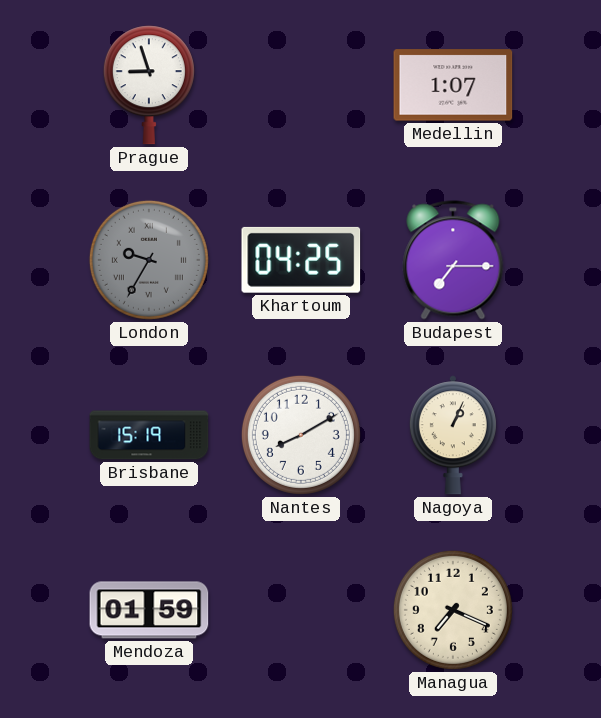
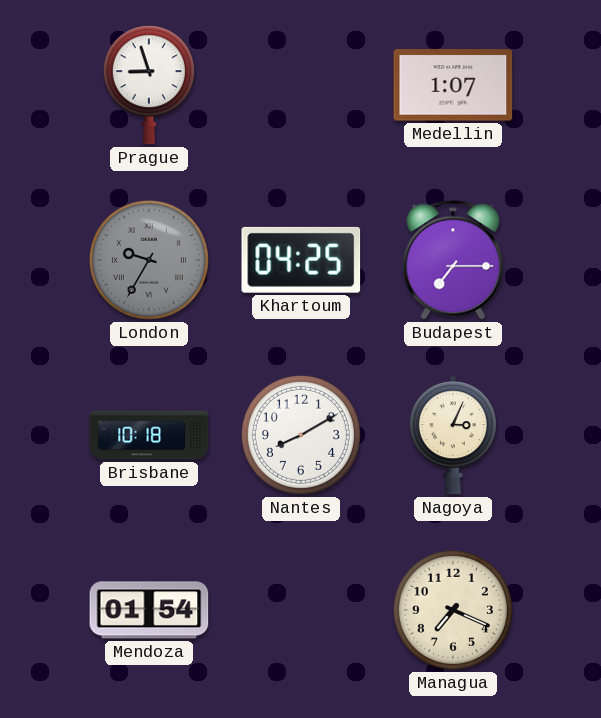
Brisbane: 15:19 -> 10:18
Nagoya: 1:04 -> 3:04
Mendoza: 01:59 -> 01:54
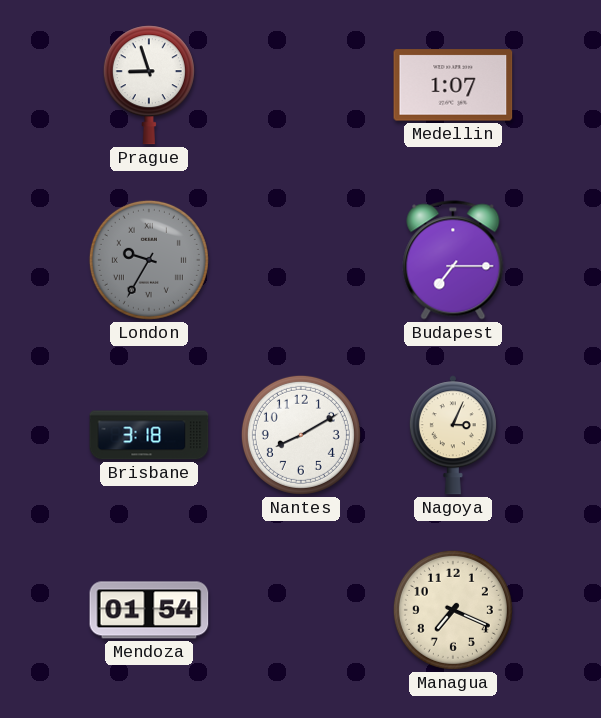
Khartoum: 04:25 -> none
Brisbane: 10:18 -> 3:18
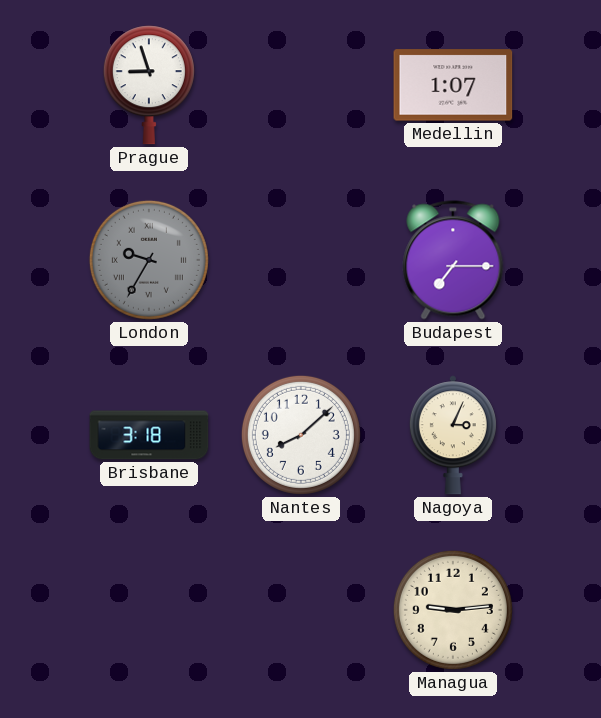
Nantes: 8:10 -> 8:08
Mendoza: 01:54 -> none
Managua: 7:19 -> 9:14
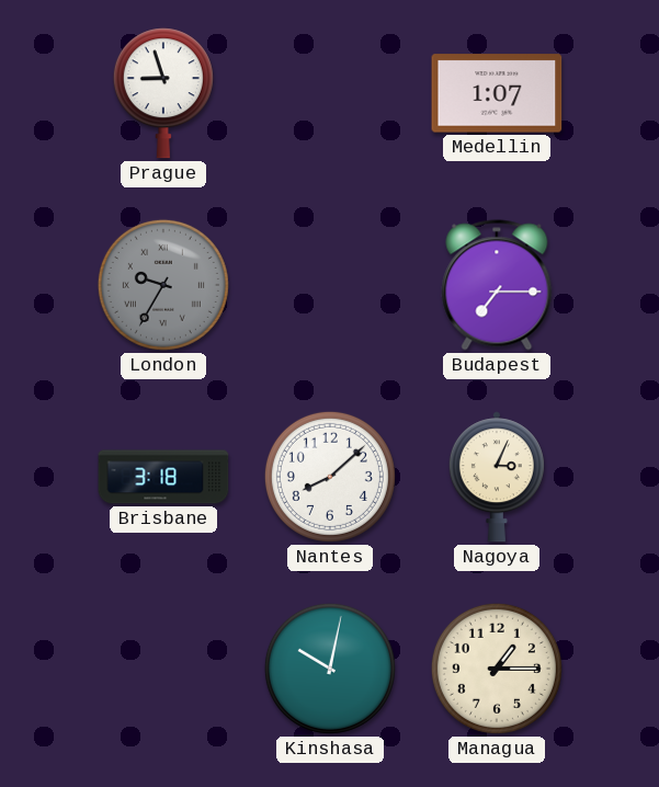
Kinshasa: none -> 10:02
Managua: 9:14 -> 1:15
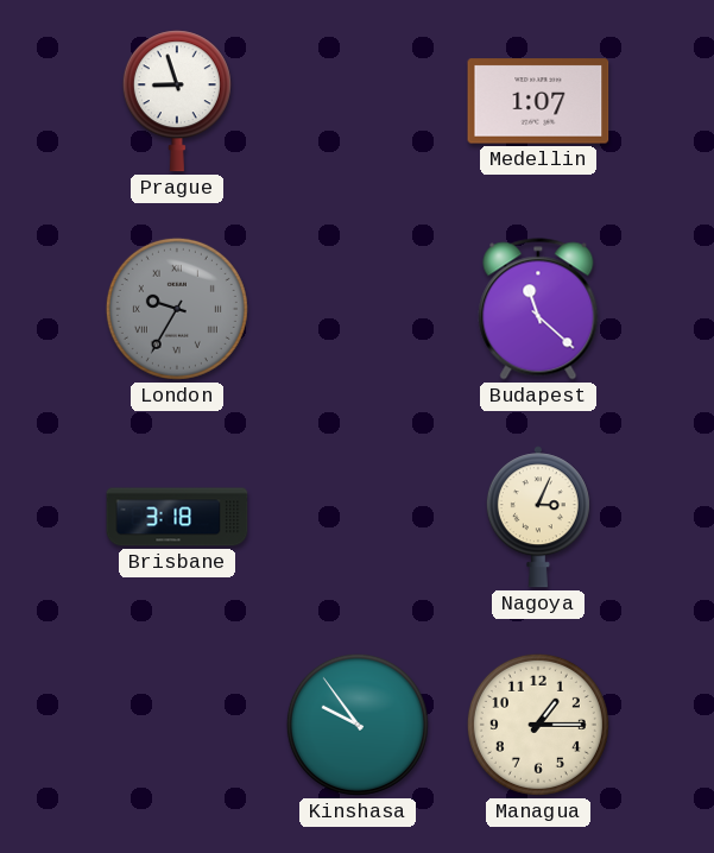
Budapest: 7:15 -> 11:22
Nantes: 8:08 -> none
Kinshasa: 10:02 -> 9:54
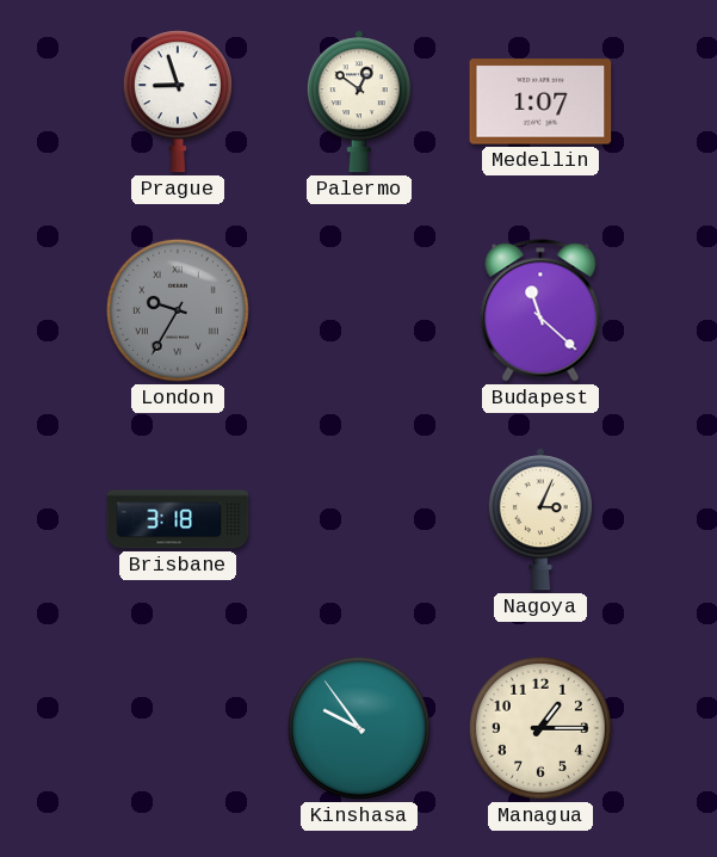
Palermo: none -> 12:51
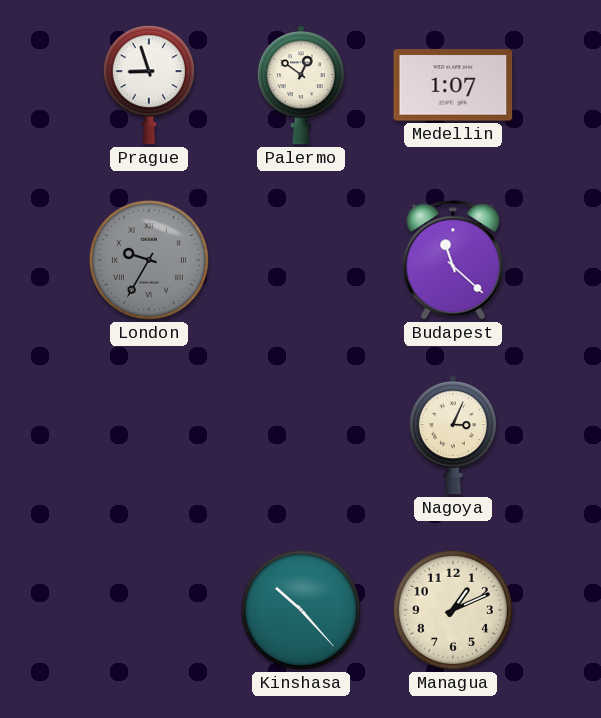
Brisbane: 3:18 -> none
Kinshasa: 9:54 -> 10:23
Managua: 1:15 -> 1:11
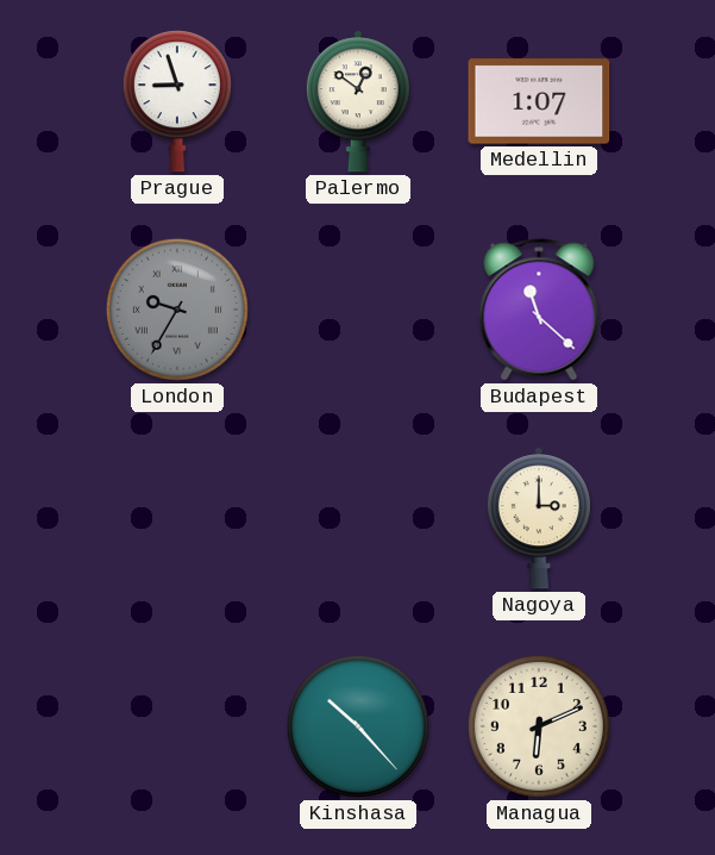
Nagoya: 3:04 -> 3:00
Managua: 1:11 -> 6:11
